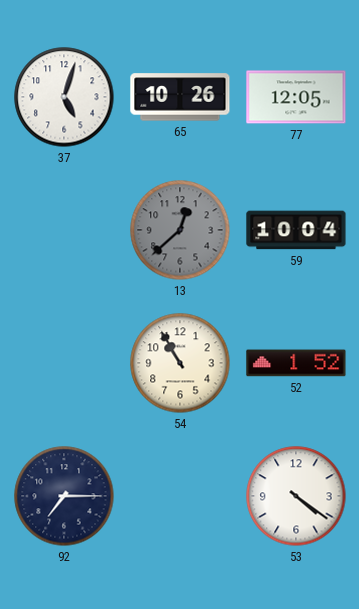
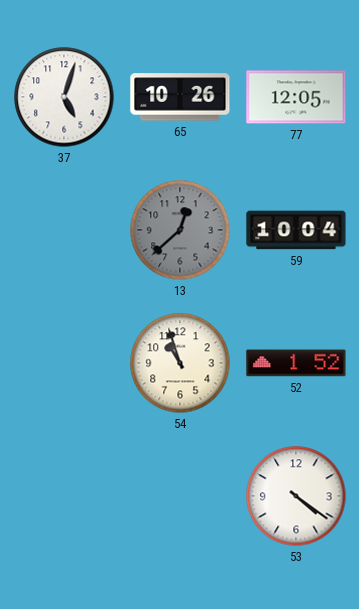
54: 10:55 -> 10:57
92: 7:15 -> none
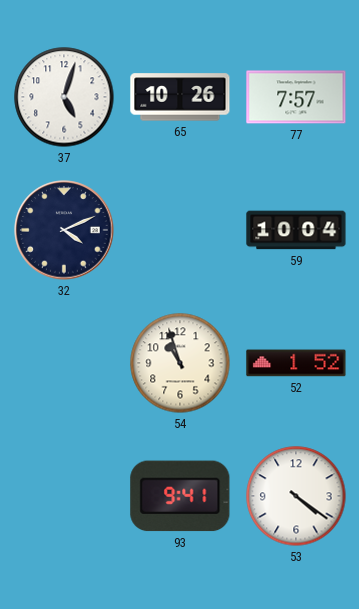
77: 12:05 -> 7:57
32: none -> 4:11
13: 12:38 -> none
93: none -> 9:41
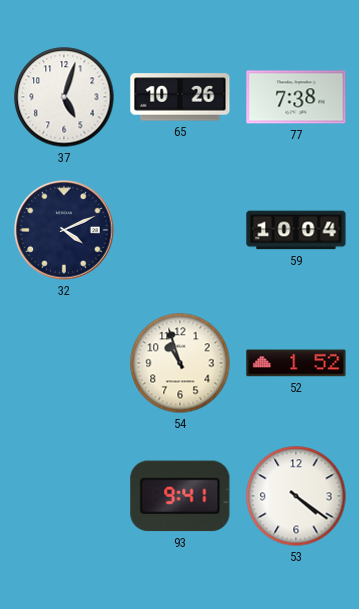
77: 7:57 -> 7:38
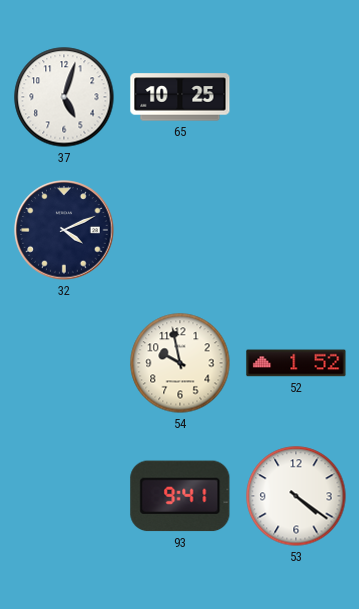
65: 10:26 -> 10:25
77: 7:38 -> none
59: 10:04 -> none
54: 10:57 -> 9:58
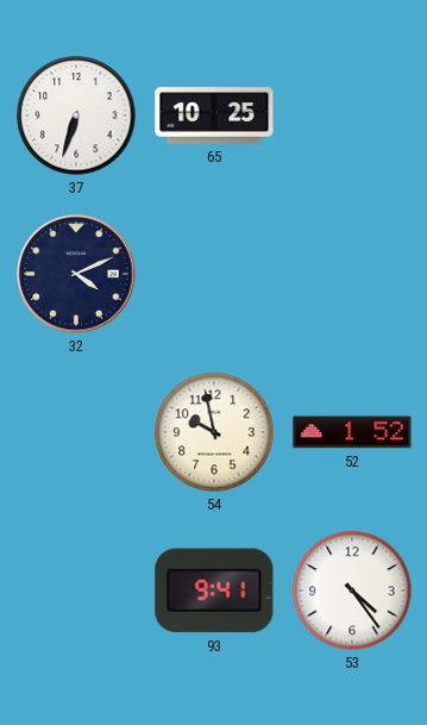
37: 5:03 -> 6:33
53: 4:21 -> 4:24
